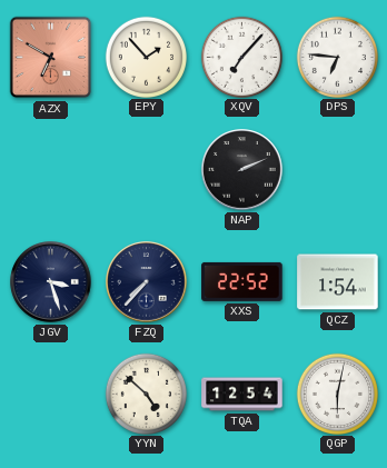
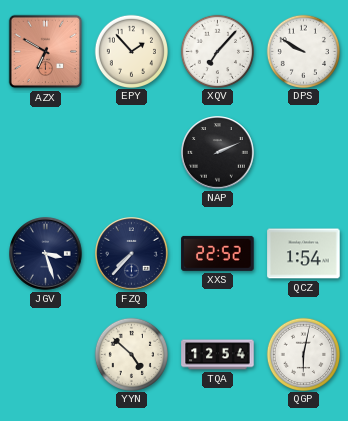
DPS: 6:46 -> 9:50
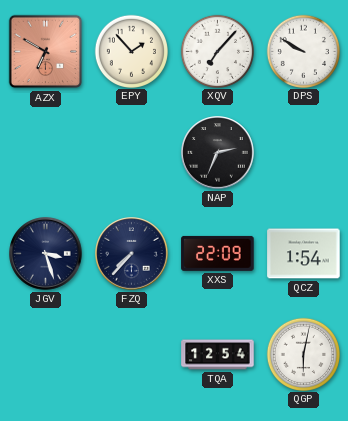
NAP: 2:11 -> 2:34
XXS: 22:52 -> 22:09
YYN: 4:52 -> none
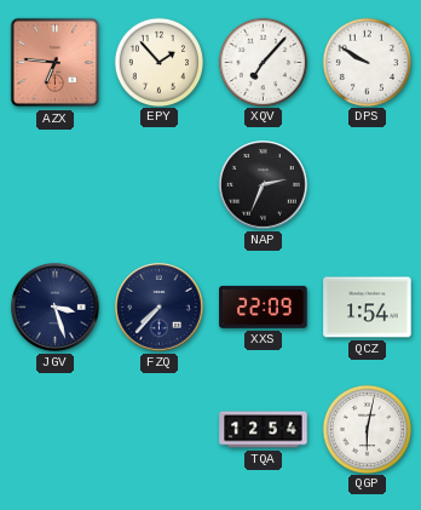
AZX: 6:50 -> 6:46
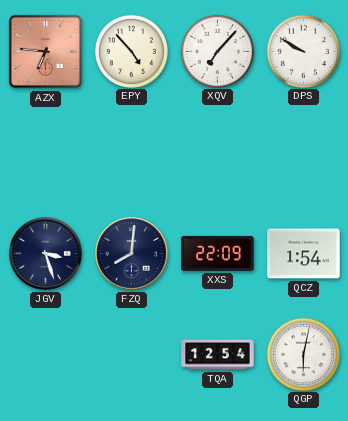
EPY: 1:53 -> 4:53
NAP: 2:34 -> none
FZQ: 7:37 -> 8:01
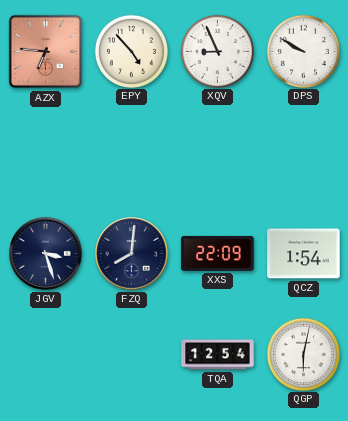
XQV: 7:07 -> 8:56
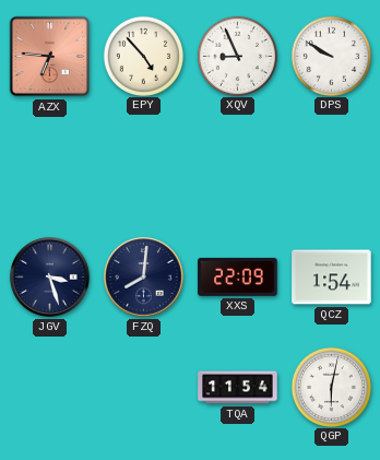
TQA: 12:54 -> 11:54
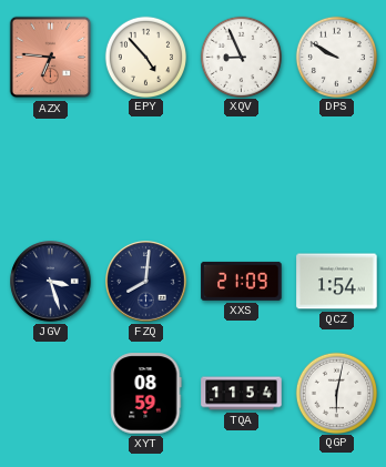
XXS: 22:09 -> 21:09
XYT: none -> 08:59
